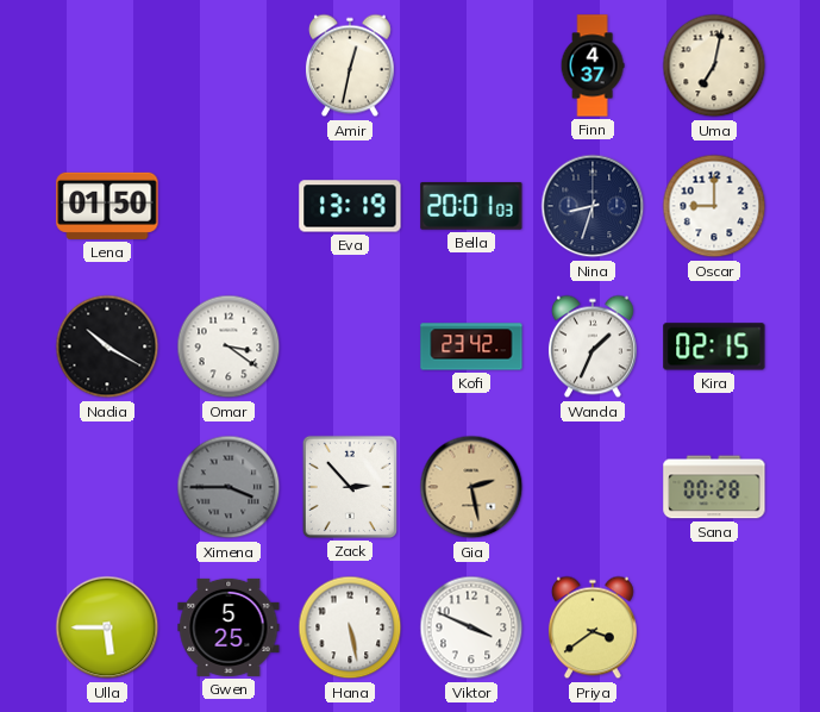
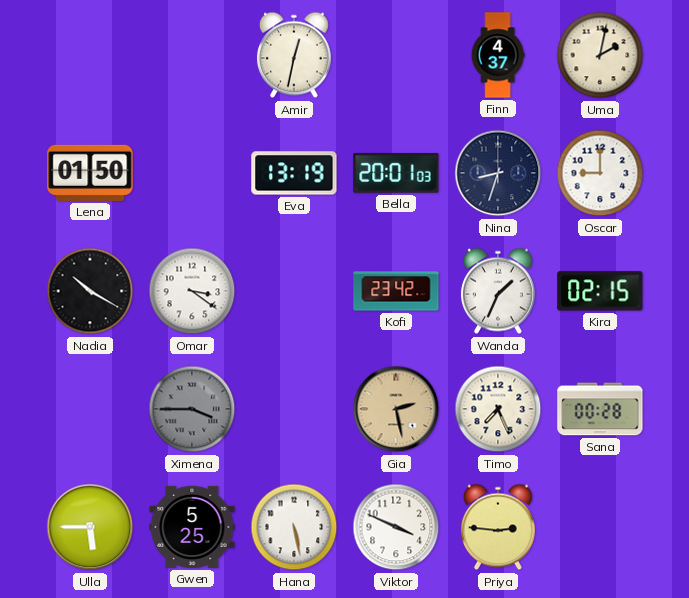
Uma: 7:02 -> 2:02
Zack: 2:53 -> none
Timo: none -> 7:26
Priya: 3:39 -> 2:46
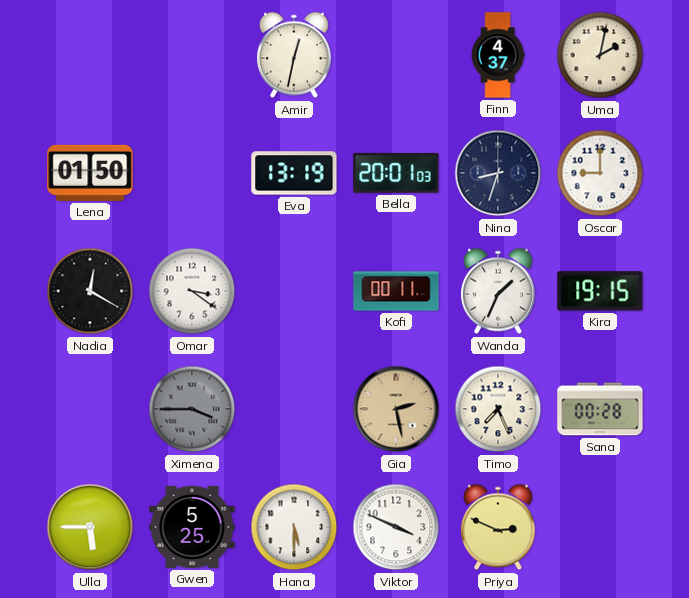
Nadia: 10:20 -> 12:20
Kofi: 23:42 -> 00:11
Kira: 02:15 -> 19:15
Hana: 5:28 -> 5:30
Priya: 2:46 -> 2:49
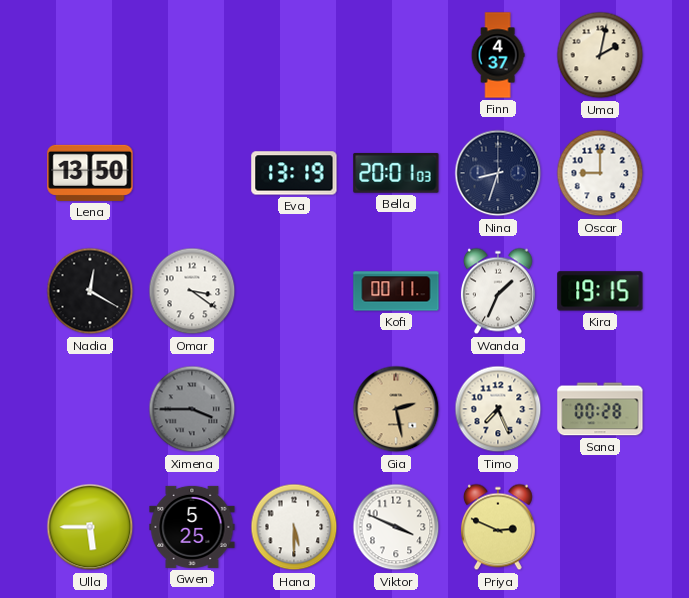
Amir: 12:32 -> none
Lena: 01:50 -> 13:50
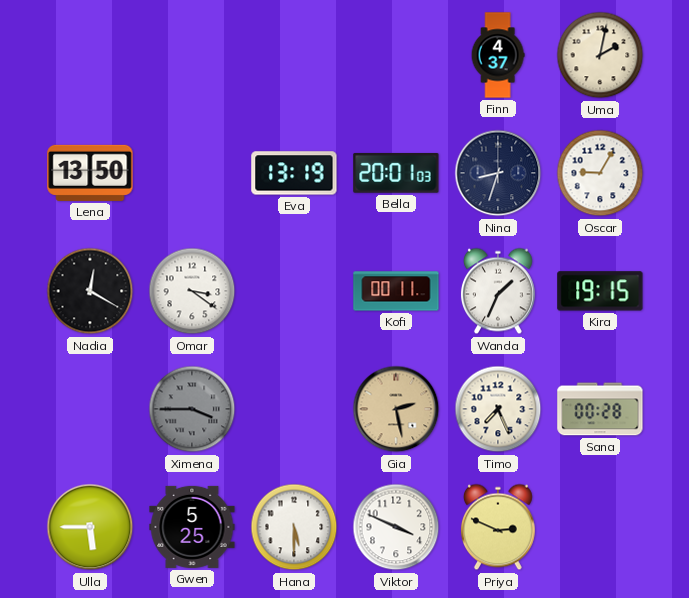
Oscar: 9:00 -> 9:05
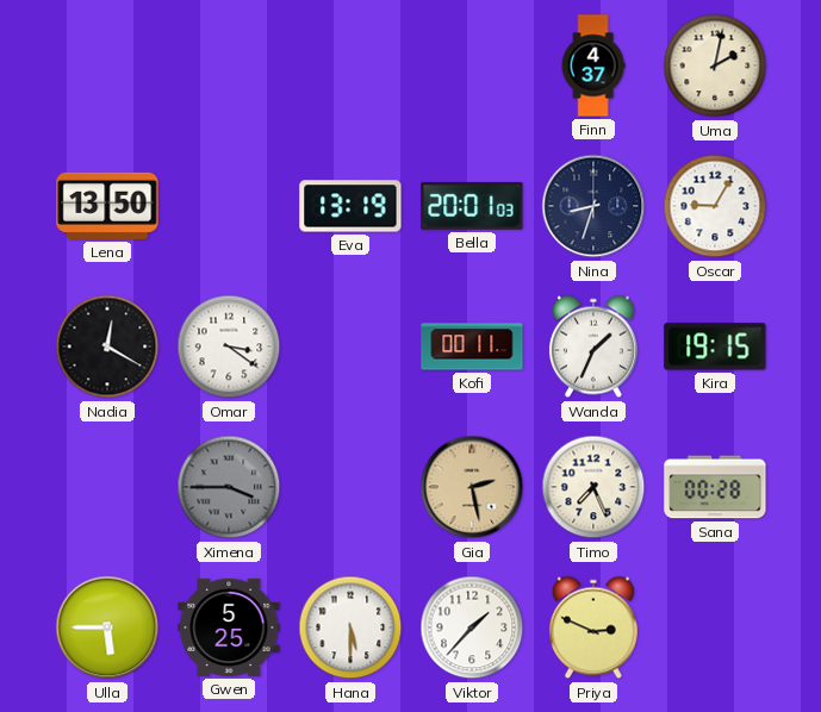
Viktor: 3:49 -> 1:37
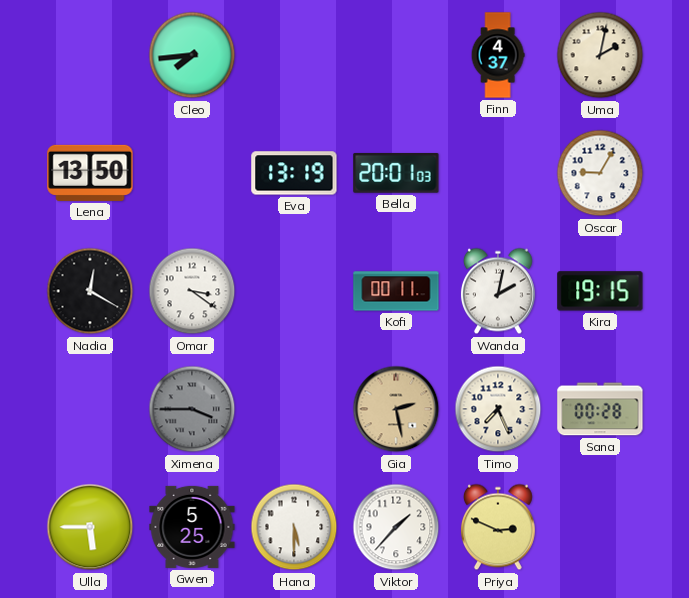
Cleo: none -> 7:44
Nina: 8:33 -> none
Wanda: 1:34 -> 2:02
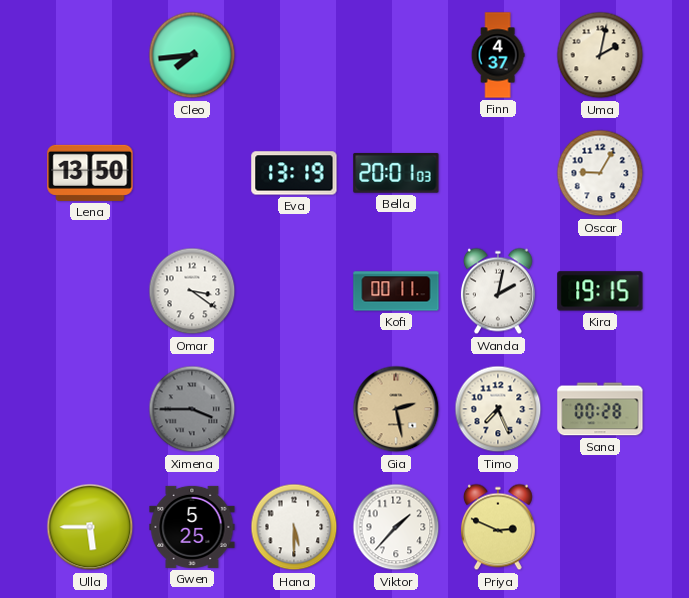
Nadia: 12:20 -> none
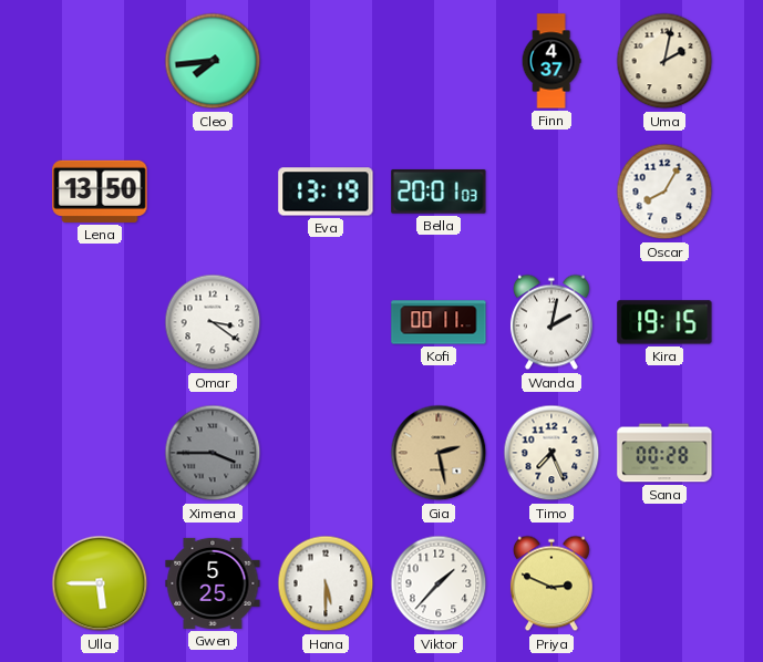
Oscar: 9:05 -> 8:05
